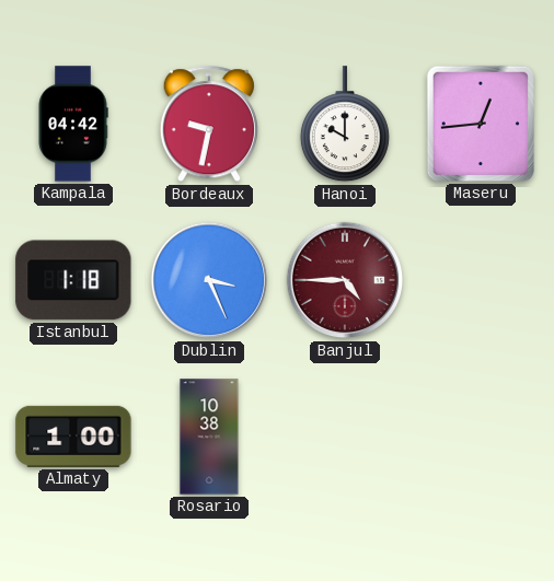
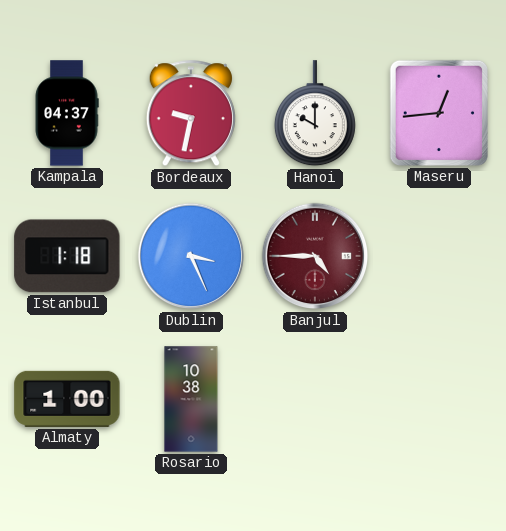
Kampala: 04:42 -> 04:37
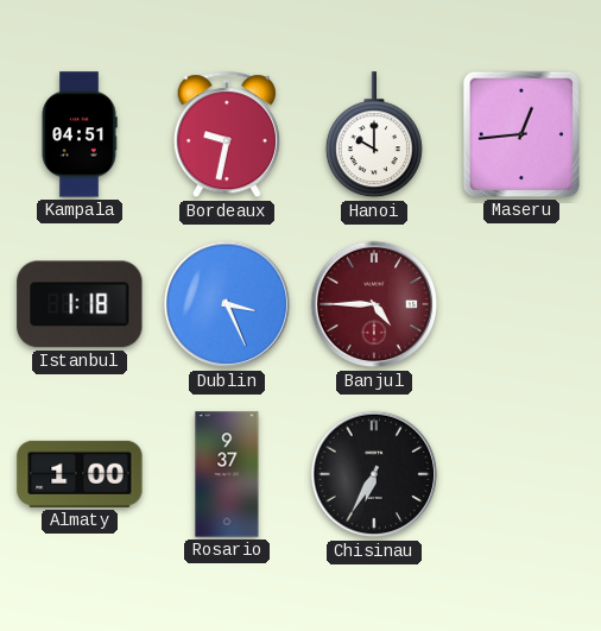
Kampala: 04:37 -> 04:51
Rosario: 10:38 -> 9:37
Chisinau: none -> 6:35
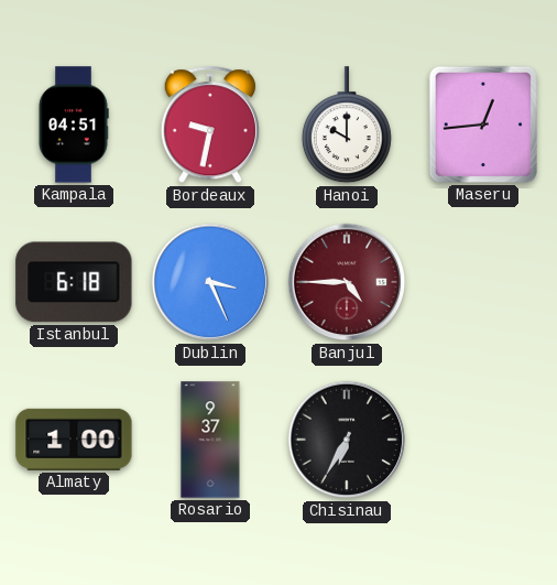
Istanbul: 1:18 -> 6:18
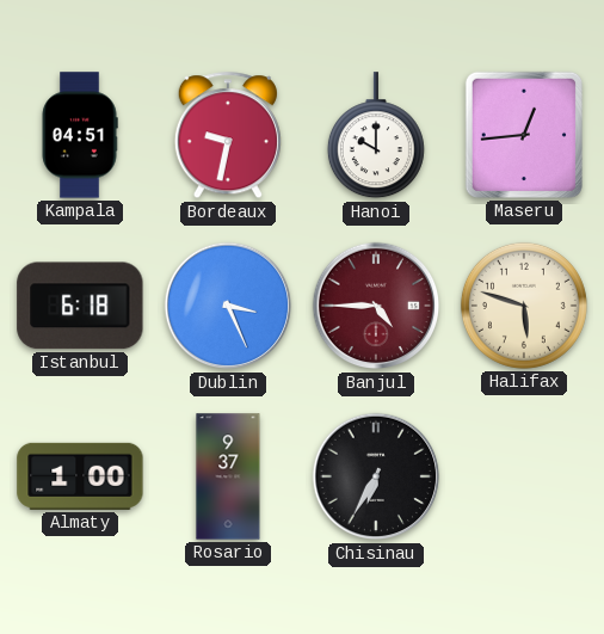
Halifax: none -> 5:48
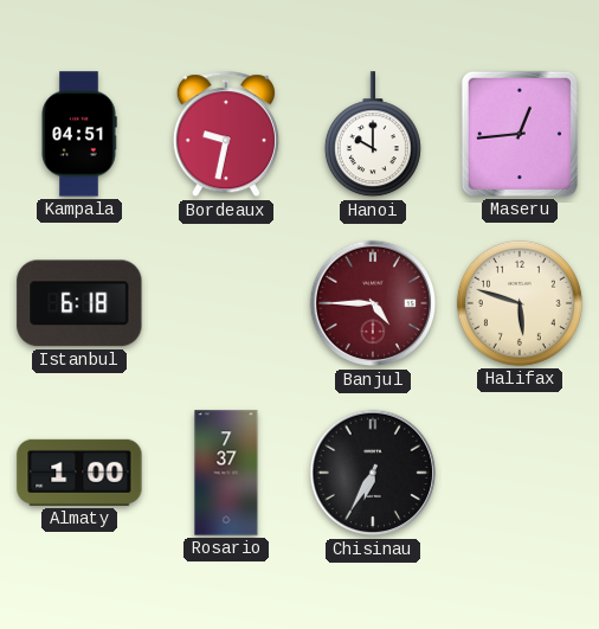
Dublin: 3:26 -> none
Rosario: 9:37 -> 7:37
